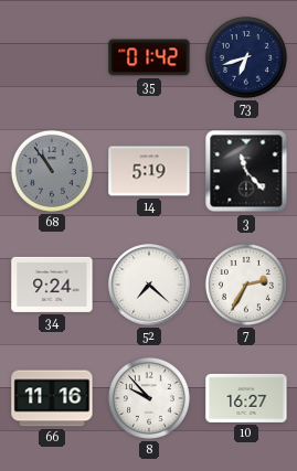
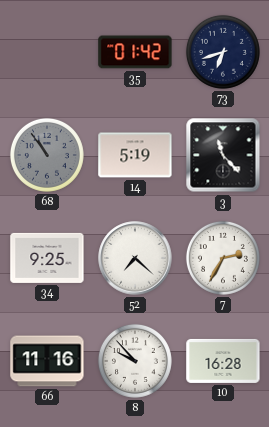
34: 9:24 -> 9:25
10: 16:27 -> 16:28
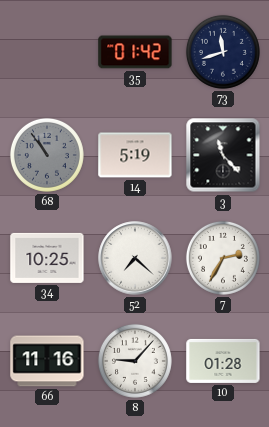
73: 6:42 -> 11:42
34: 9:25 -> 10:25
8: 9:53 -> 9:07
10: 16:28 -> 01:28
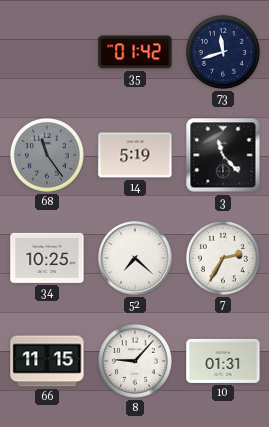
68: 10:54 -> 11:24
66: 11:16 -> 11:15
10: 01:28 -> 01:31
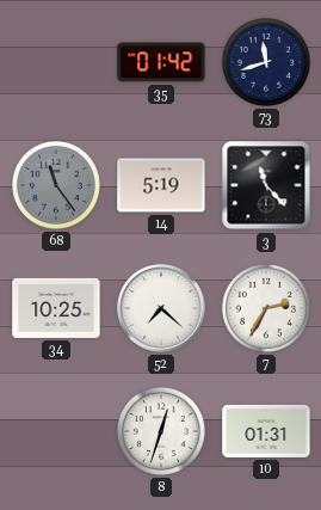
66: 11:15 -> none
8: 9:07 -> 12:33
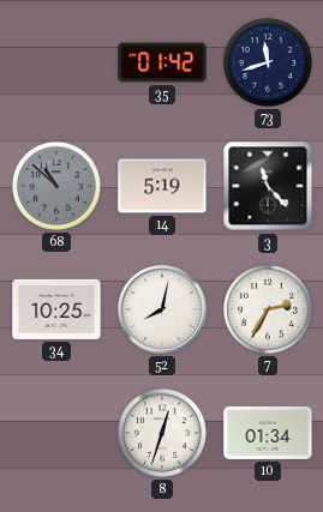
68: 11:24 -> 10:52
52: 7:22 -> 8:02
10: 01:31 -> 01:34
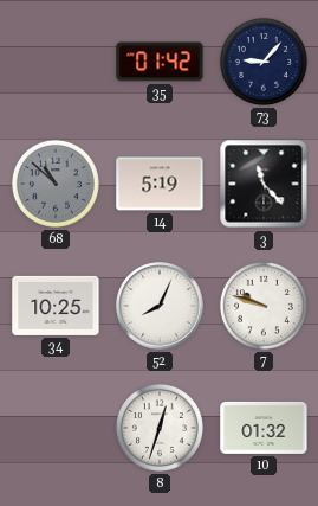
73: 11:42 -> 9:07
52: 8:02 -> 8:04
7: 2:35 -> 9:48
10: 01:34 -> 01:32
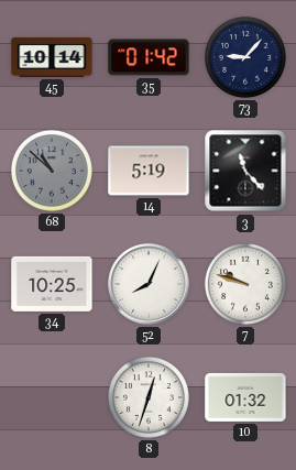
45: none -> 10:14
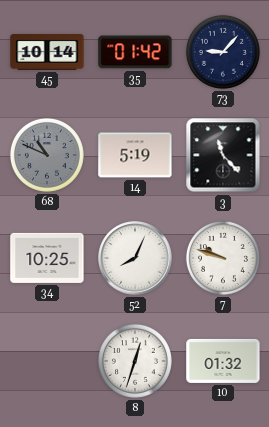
68: 10:52 -> 10:49
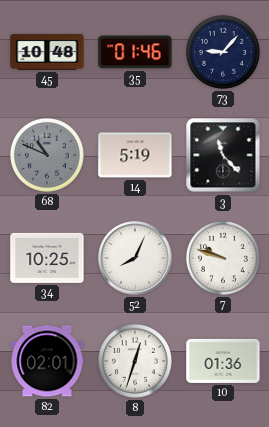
45: 10:14 -> 10:48
35: 01:42 -> 01:46
82: none -> 02:01
10: 01:32 -> 01:36
